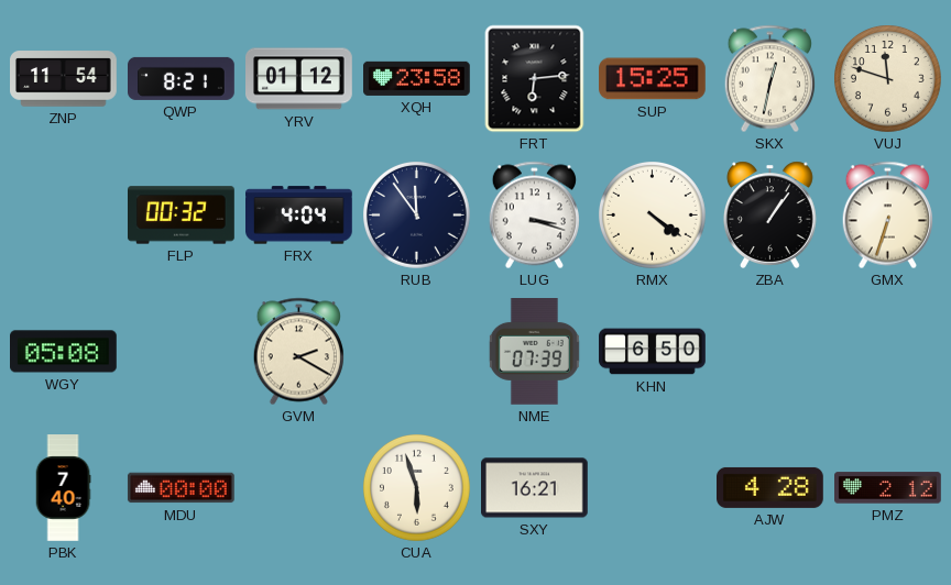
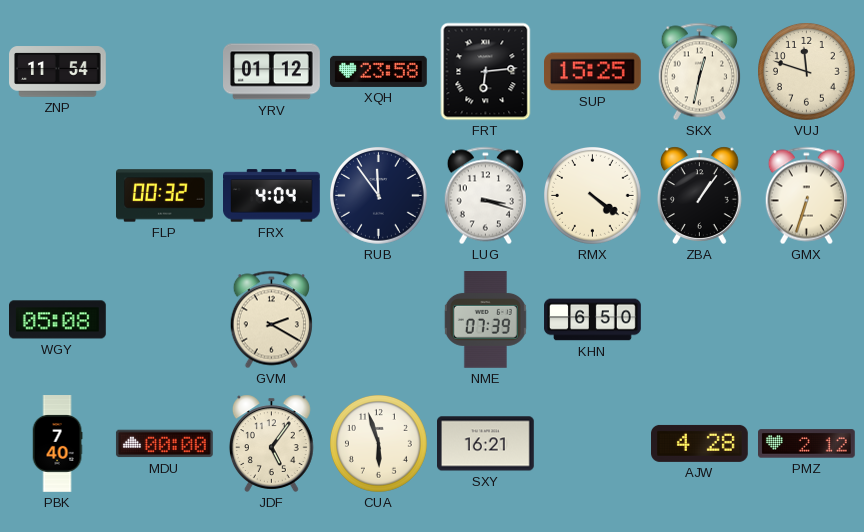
QWP: 8:21 -> none
JDF: none -> 5:06
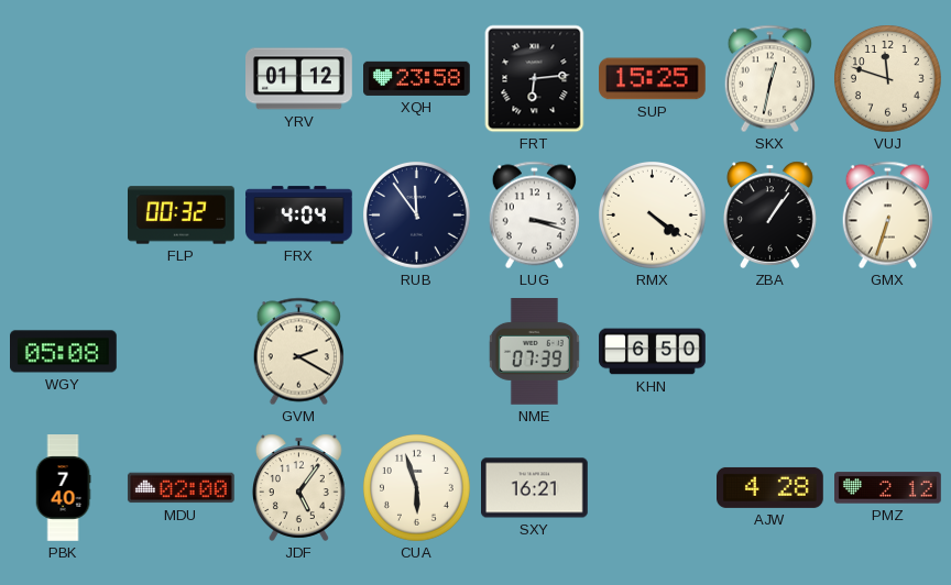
ZNP: 11:54 -> none
MDU: 00:00 -> 02:00
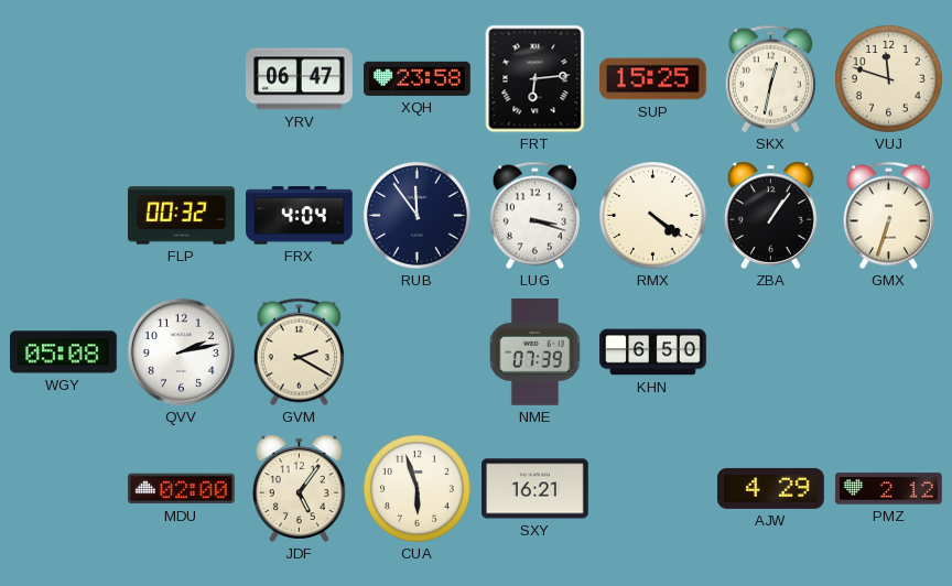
YRV: 01:12 -> 06:47
QVV: none -> 2:13
PBK: 7:40 -> none
AJW: 4:28 -> 4:29
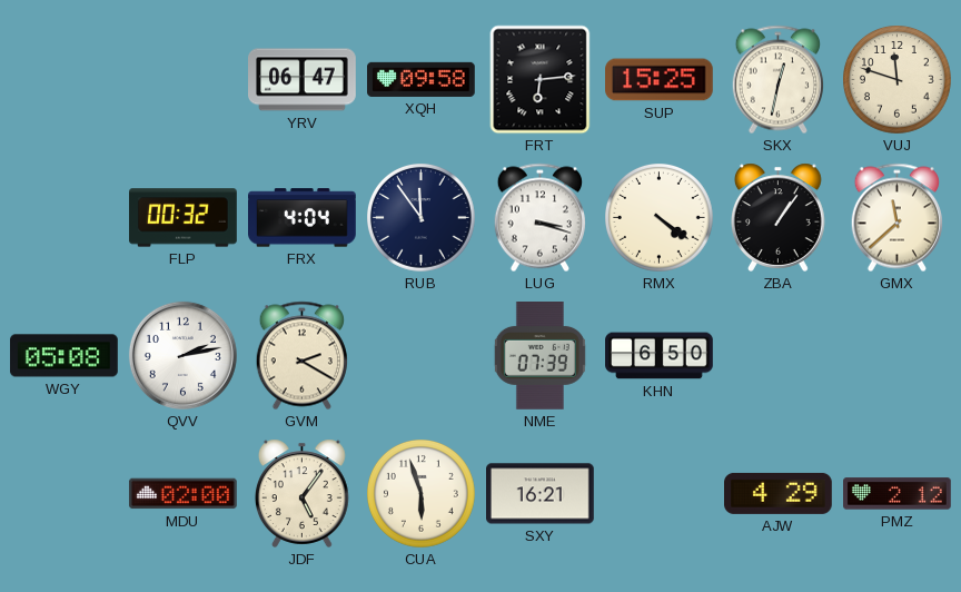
XQH: 23:58 -> 09:58
GMX: 6:33 -> 11:38
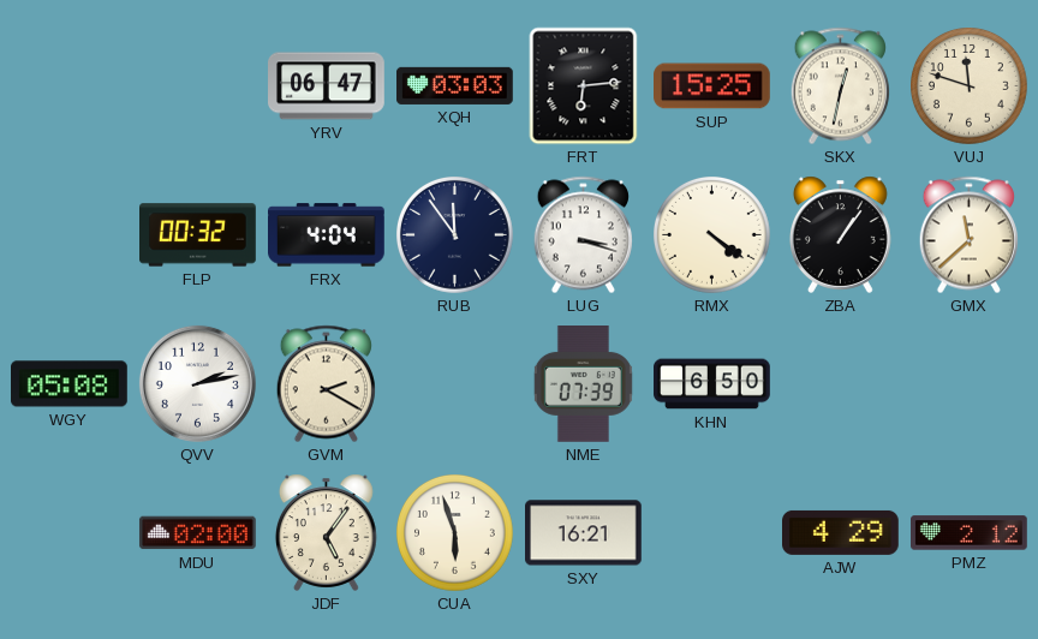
XQH: 09:58 -> 03:03
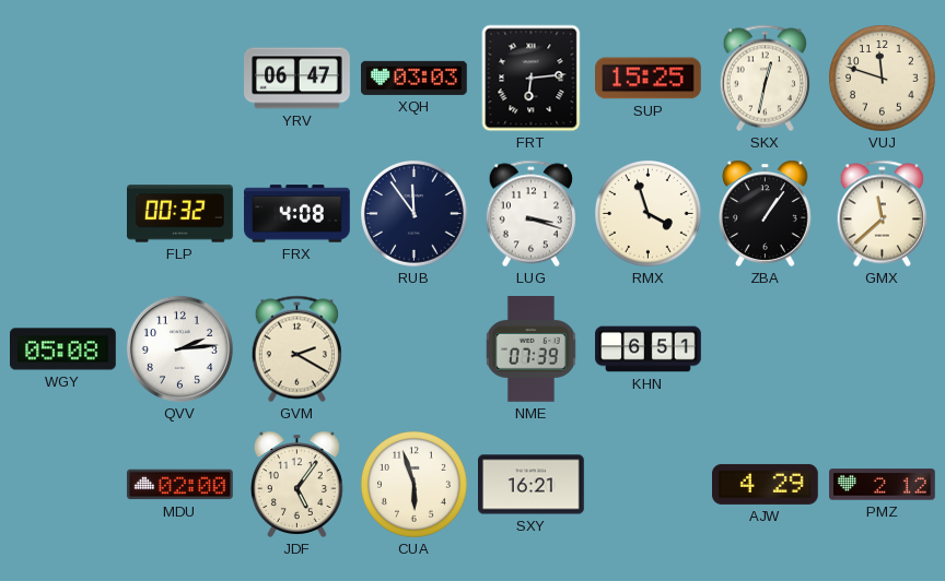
FRX: 4:04 -> 4:08
RMX: 4:21 -> 3:57
QVV: 2:13 -> 2:14
KHN: 6:50 -> 6:51
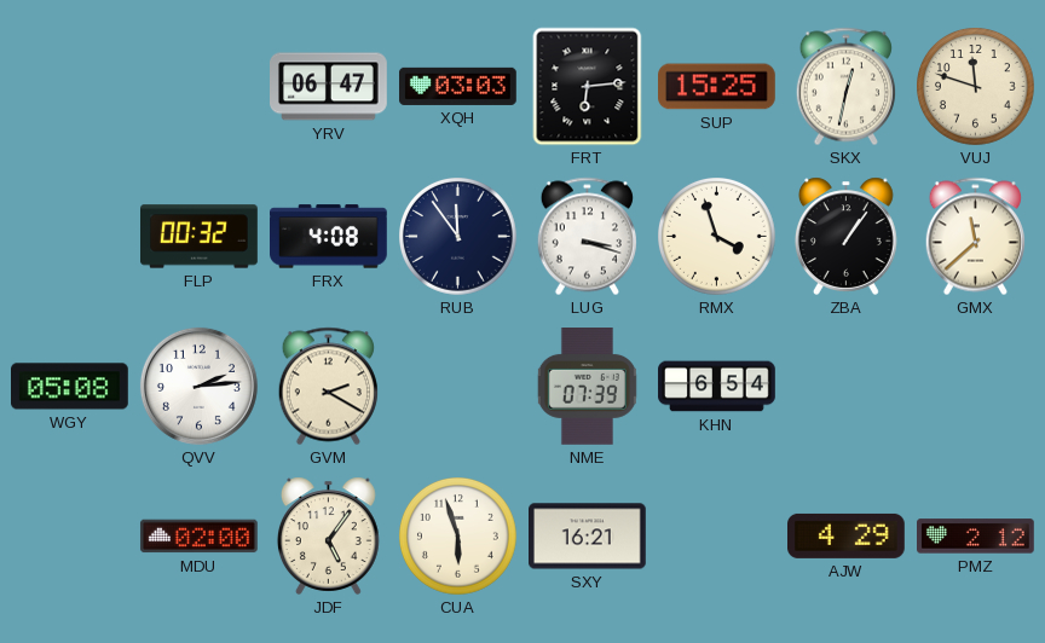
KHN: 6:51 -> 6:54
